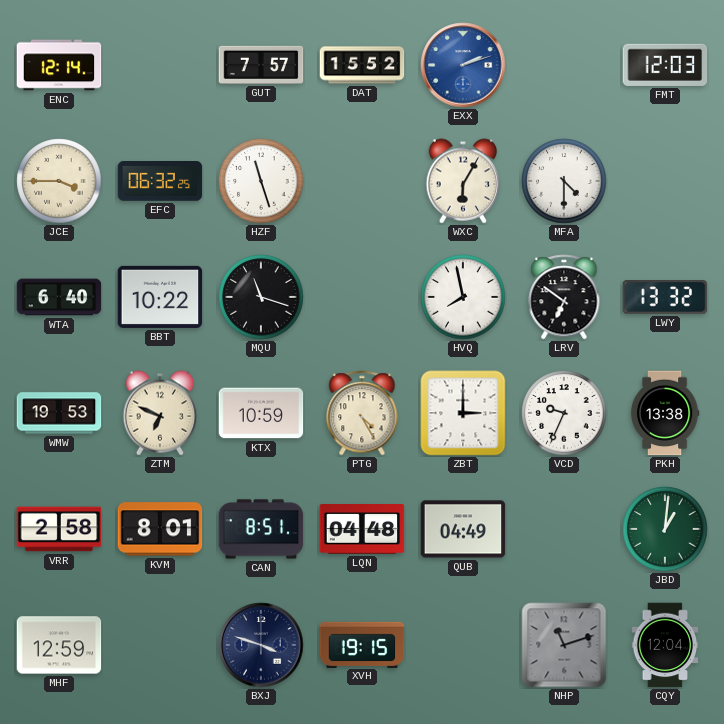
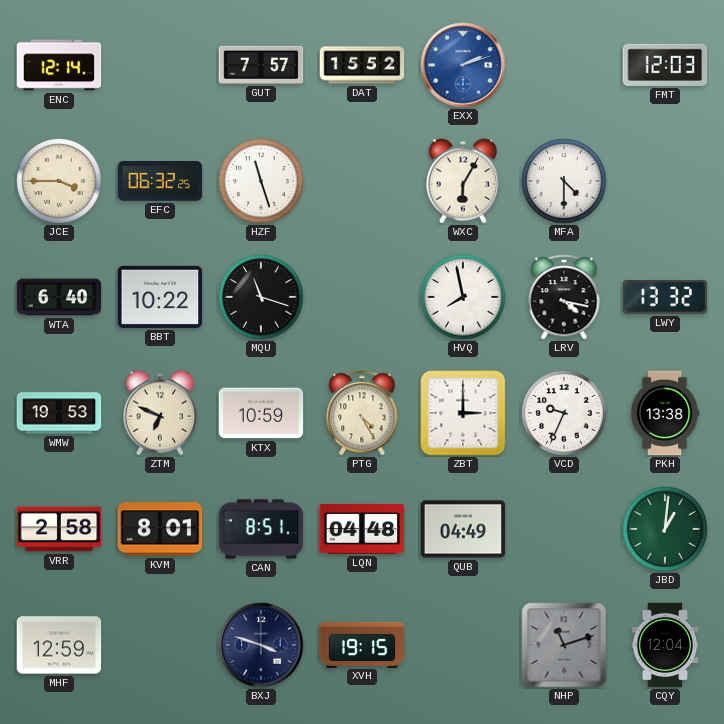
LRV: 6:51 -> 4:17
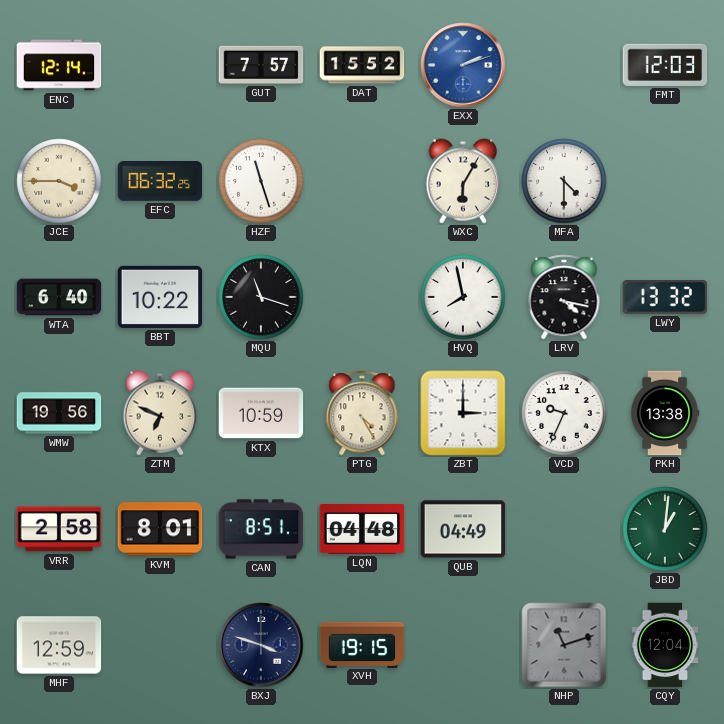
WMW: 19:53 -> 19:56
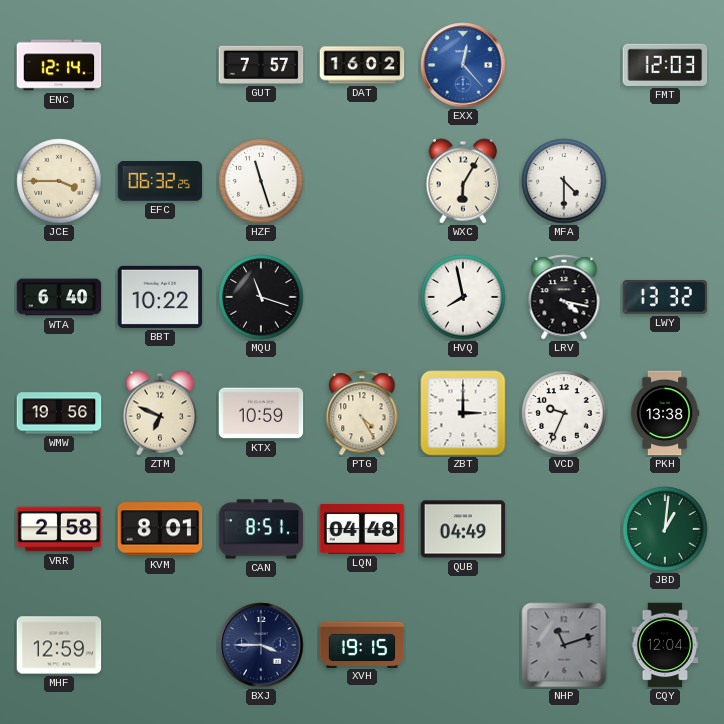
DAT: 15:52 -> 16:02
EXX: 2:12 -> 12:23
BXJ: 3:48 -> 3:45
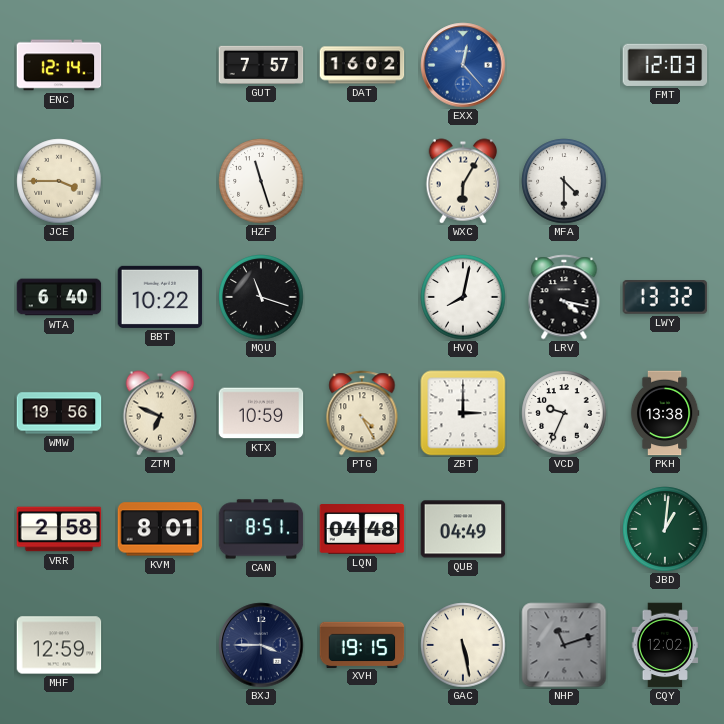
EFC: 06:32 -> none
HVQ: 7:58 -> 8:02
GAC: none -> 5:28
CQY: 12:04 -> 12:02
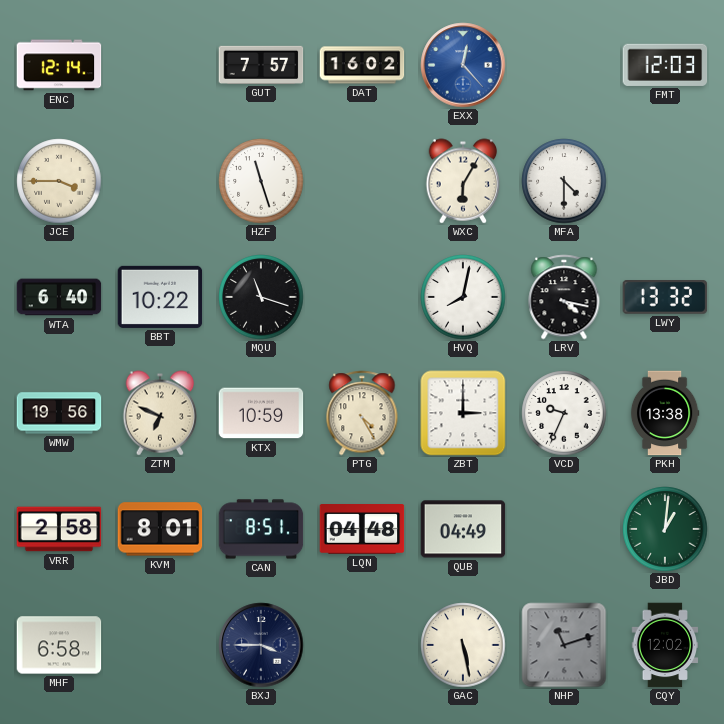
MHF: 12:59 -> 6:58
XVH: 19:15 -> none
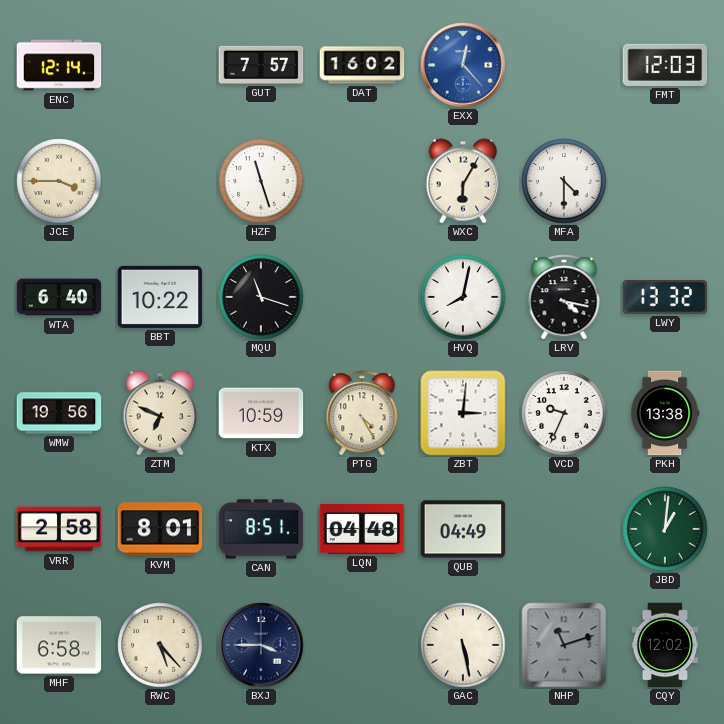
ZBT: 3:00 -> 3:01
RWC: none -> 5:23
